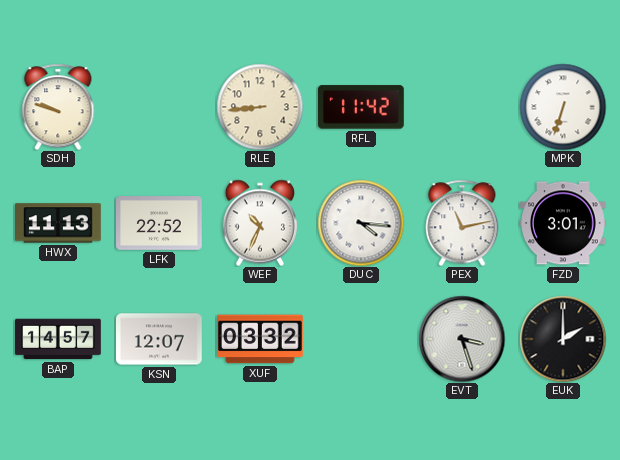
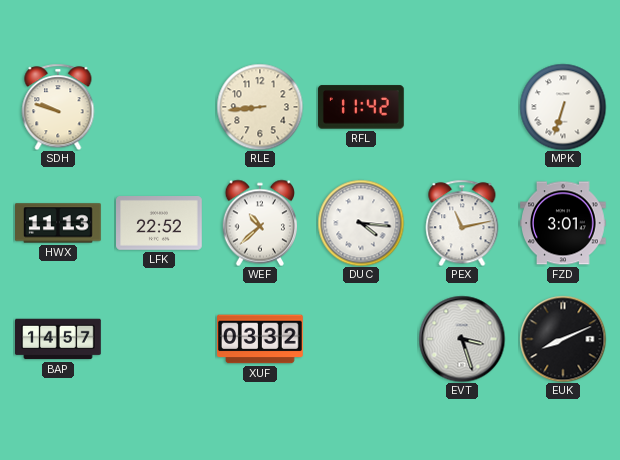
WEF: 10:34 -> 10:38
KSN: 12:07 -> none
EUK: 2:00 -> 8:11
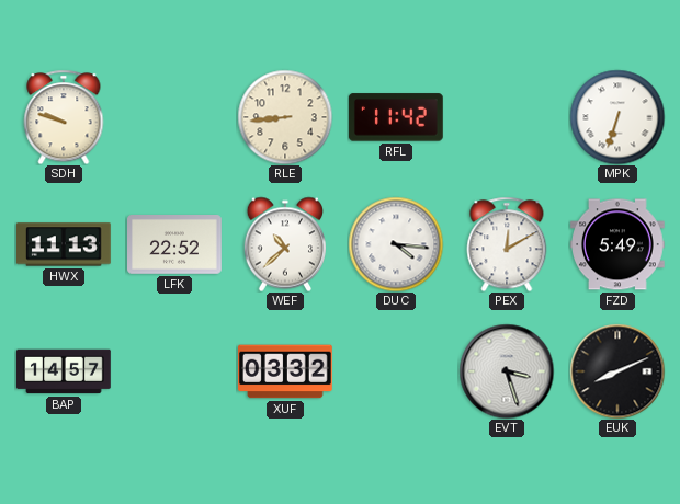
PEX: 11:13 -> 12:10
FZD: 3:01 -> 5:49
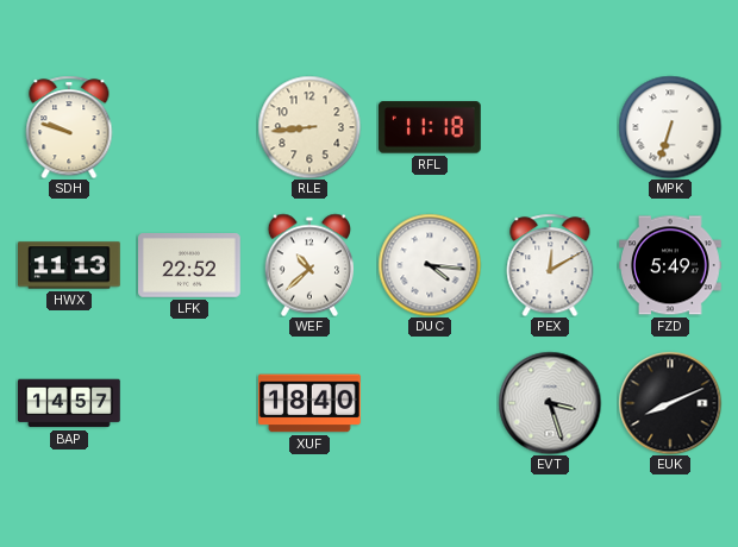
RFL: 11:42 -> 11:18
XUF: 03:32 -> 18:40
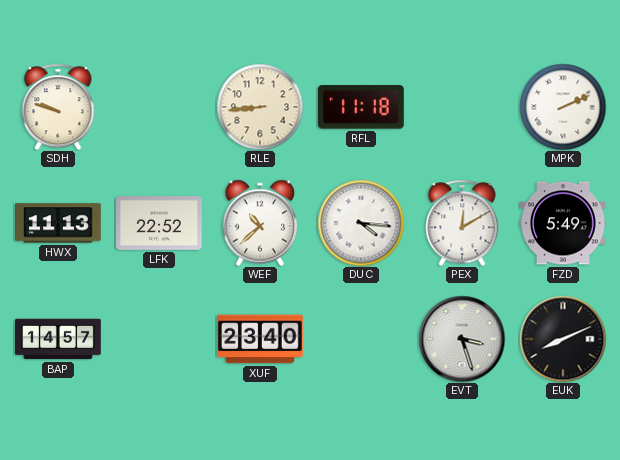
MPK: 6:33 -> 2:11
XUF: 18:40 -> 23:40
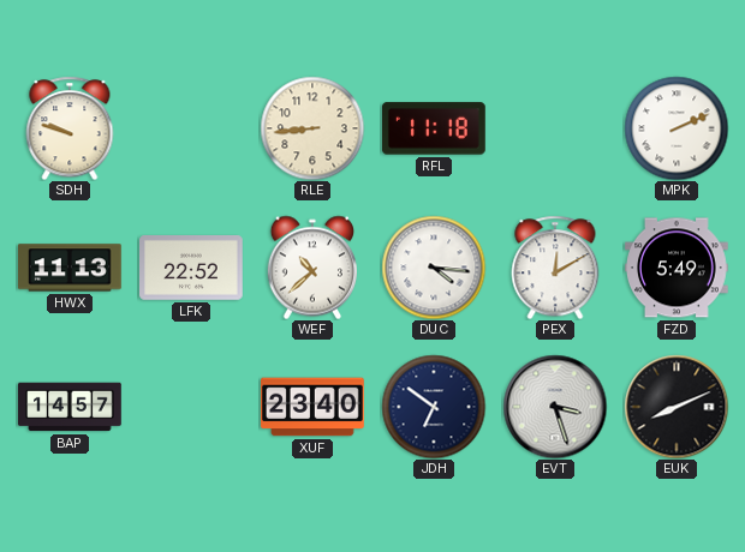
JDH: none -> 6:51
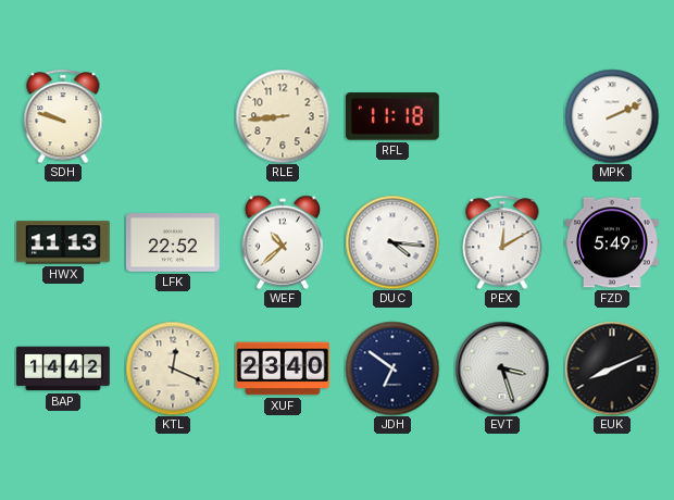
BAP: 14:57 -> 14:42
KTL: none -> 12:19
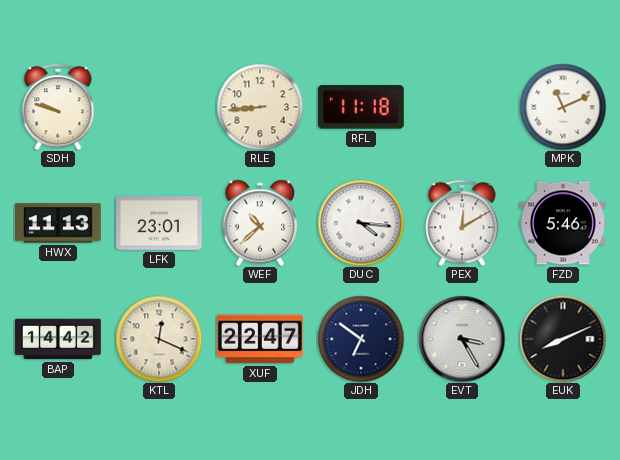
MPK: 2:11 -> 11:11
LFK: 22:52 -> 23:01
FZD: 5:49 -> 5:46
XUF: 23:40 -> 22:47
EVT: 3:27 -> 3:25
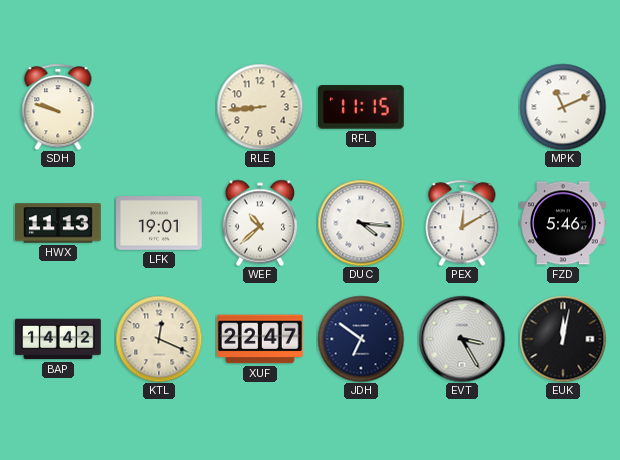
RFL: 11:18 -> 11:15
LFK: 23:01 -> 19:01
EUK: 8:11 -> 12:02
